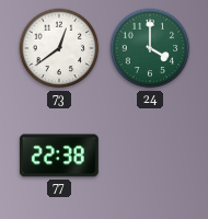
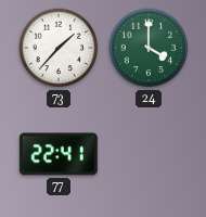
73: 12:39 -> 1:37
77: 22:38 -> 22:41
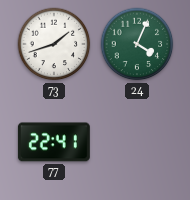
73: 1:37 -> 1:42
24: 4:00 -> 4:04
